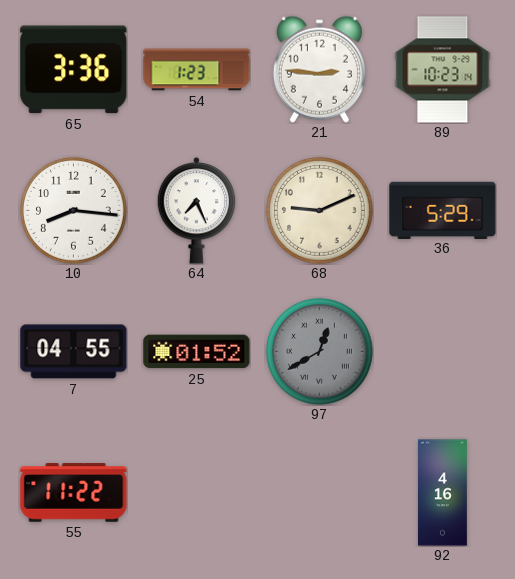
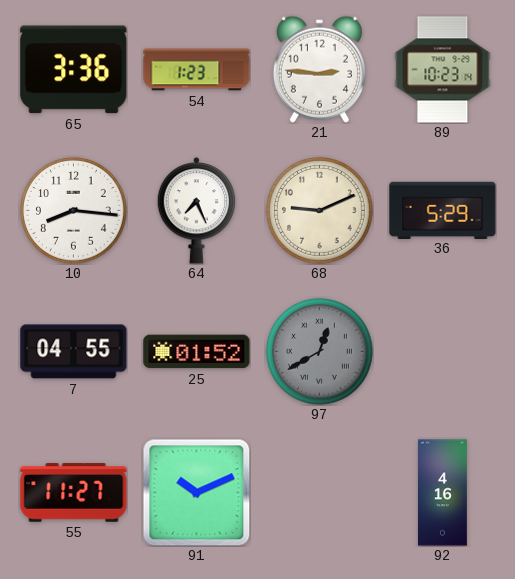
55: 11:22 -> 11:27
91: none -> 10:11
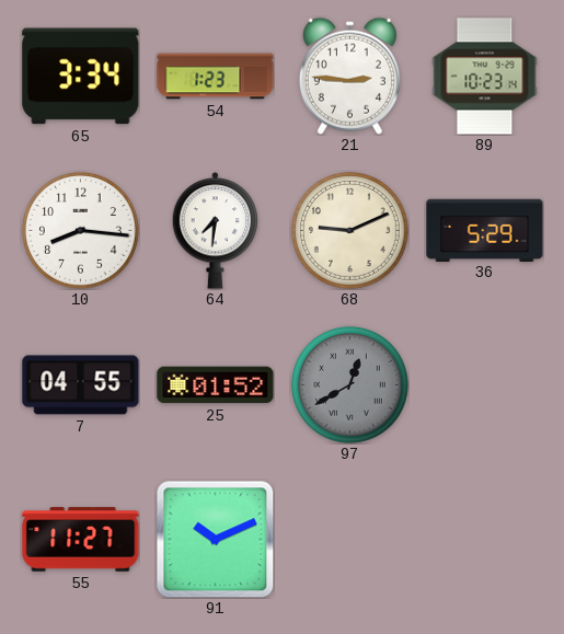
65: 3:36 -> 3:34
64: 7:26 -> 7:31
92: 4:16 -> none
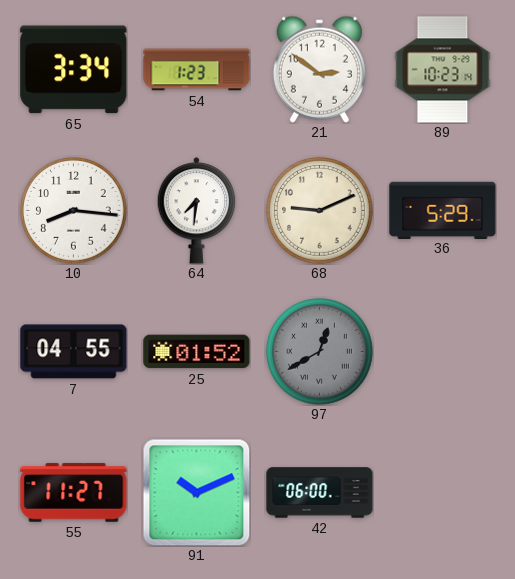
21: 2:46 -> 2:51
42: none -> 06:00
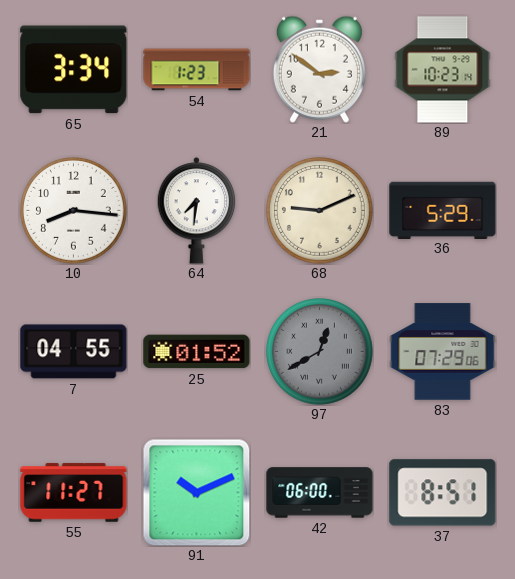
83: none -> 07:29
37: none -> 8:51
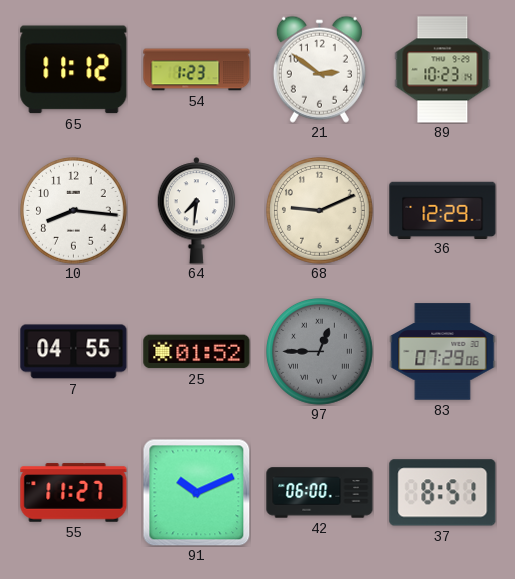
65: 3:34 -> 11:12
36: 5:29 -> 12:29
97: 12:40 -> 12:45
